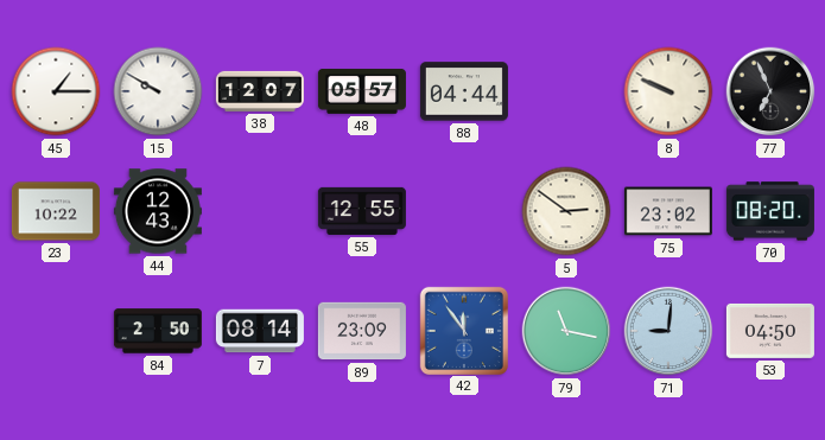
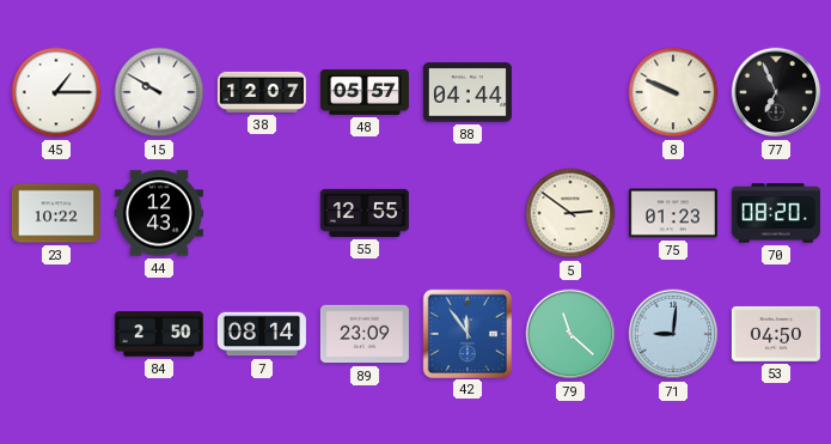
75: 23:02 -> 01:23
79: 11:17 -> 11:22
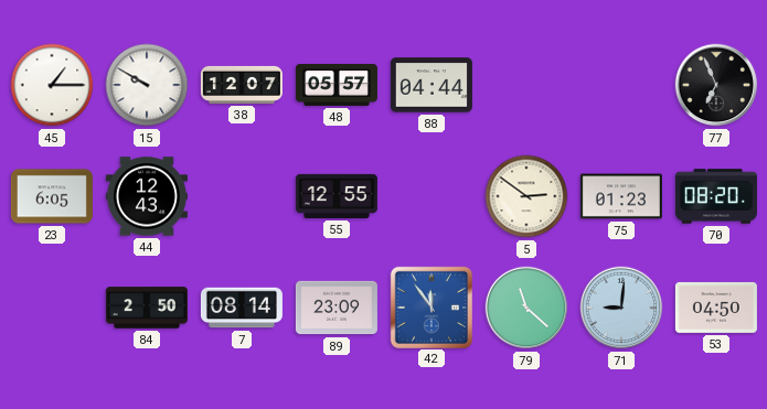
8: 9:49 -> none
23: 10:22 -> 6:05
